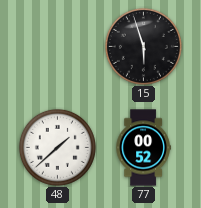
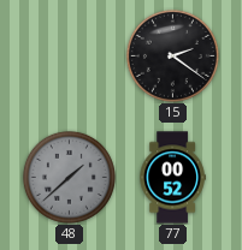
15: 5:57 -> 2:21
48 dial: white -> grey
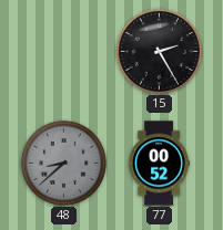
15: 2:21 -> 2:25
48: 1:38 -> 8:38
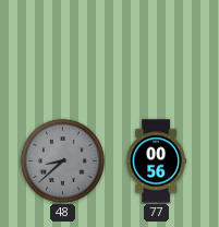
15: 2:25 -> none
77: 00:52 -> 00:56
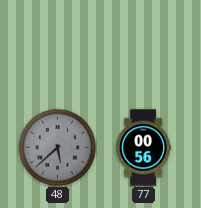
48: 8:38 -> 5:38
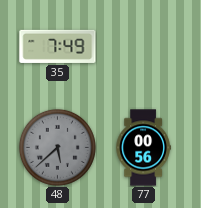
35: none -> 7:49
